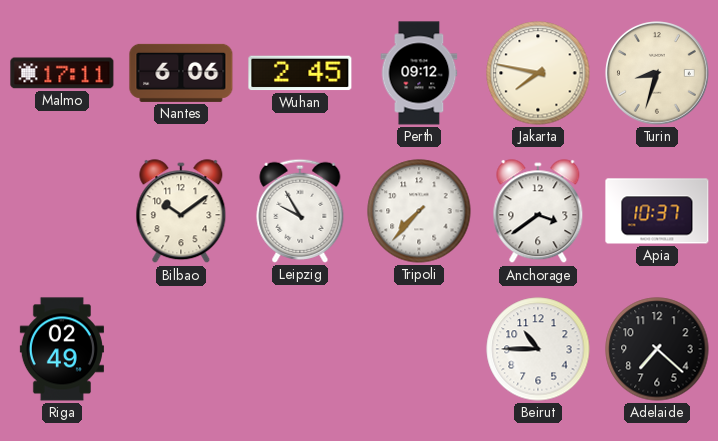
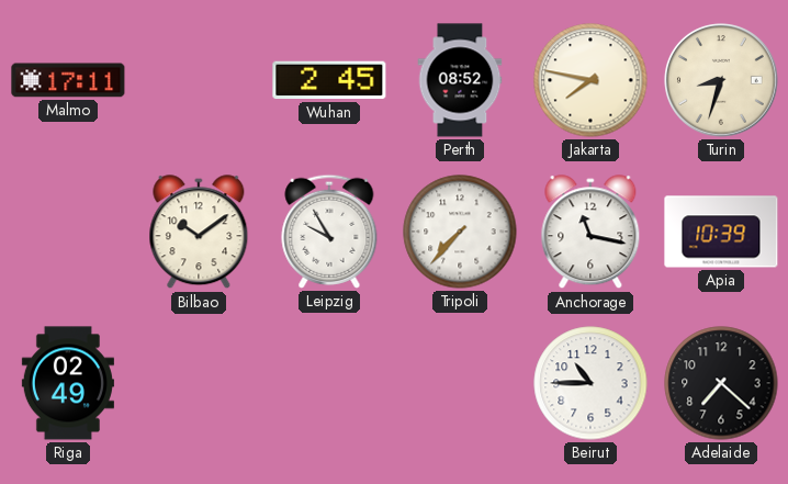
Nantes: 6:06 -> none
Perth: 09:12 -> 08:52
Anchorage: 3:39 -> 11:17
Apia: 10:37 -> 10:39
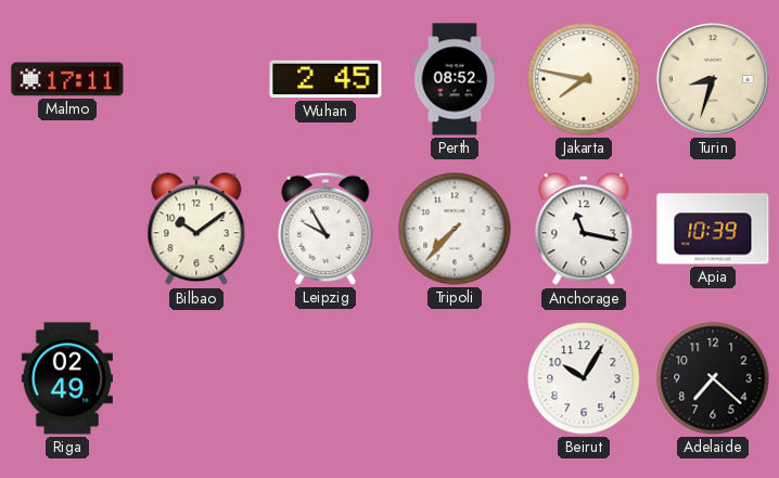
Beirut: 10:45 -> 10:05
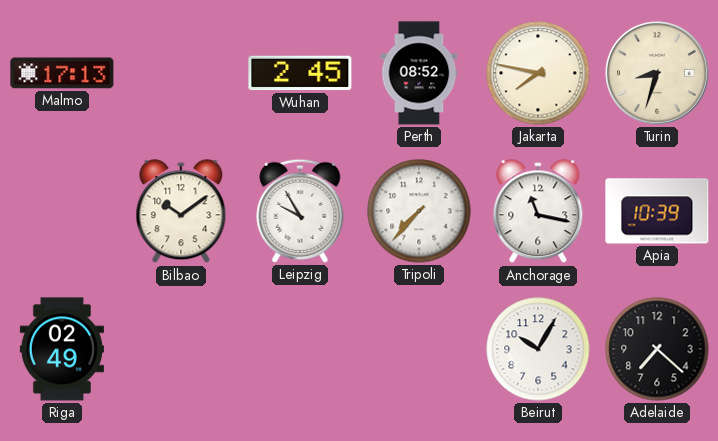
Malmo: 17:11 -> 17:13
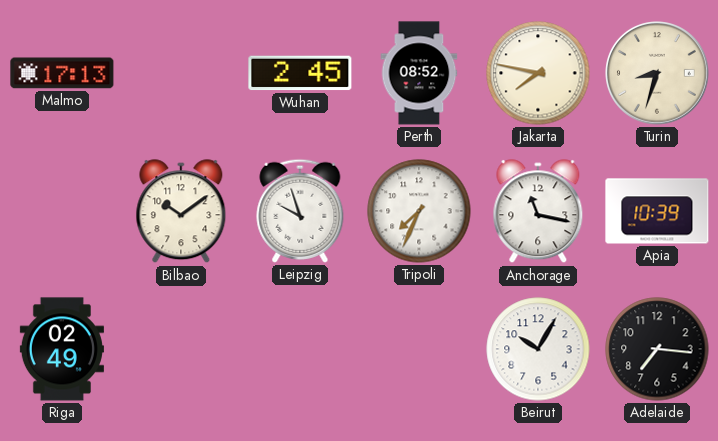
Leipzig: 9:55 -> 9:57
Tripoli: 7:37 -> 7:34
Adelaide: 7:22 -> 7:16
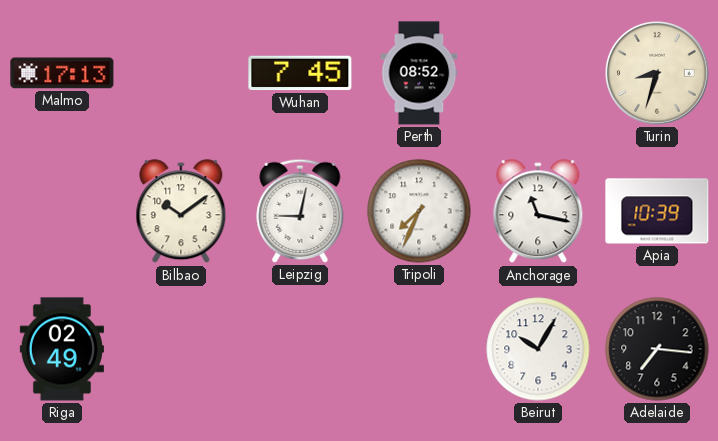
Wuhan: 2:45 -> 7:45
Jakarta: 7:47 -> none
Leipzig: 9:57 -> 9:02
